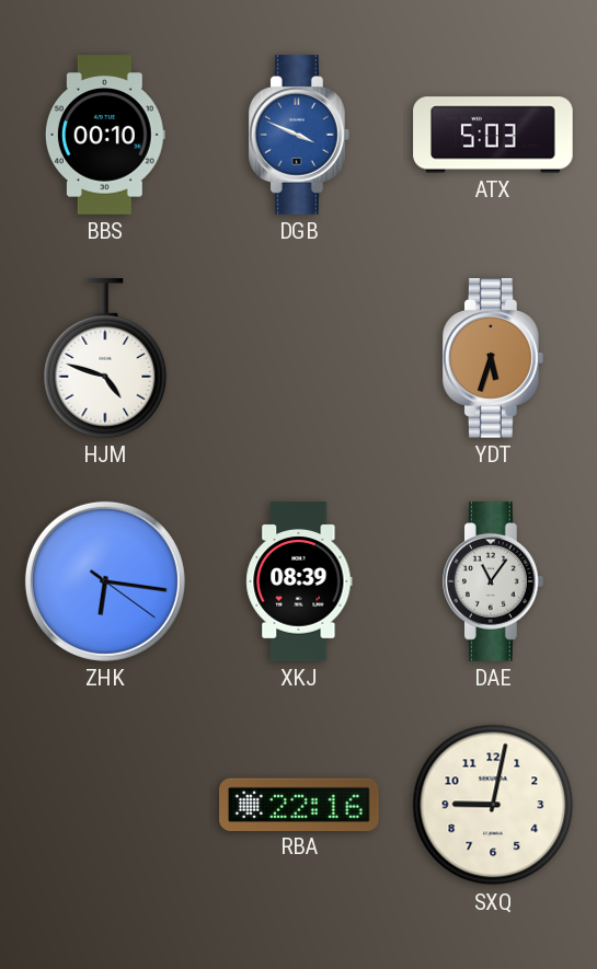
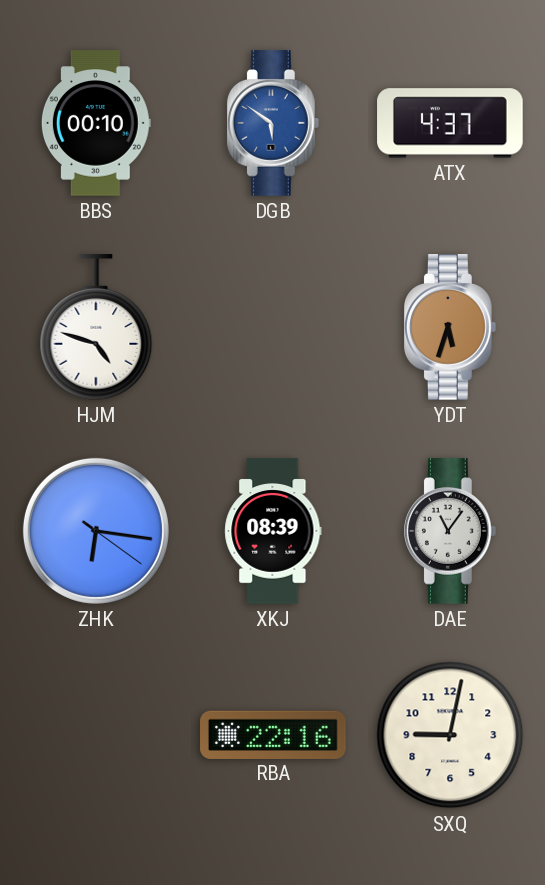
DGB: 3:49 -> 5:51
ATX: 5:03 -> 4:37
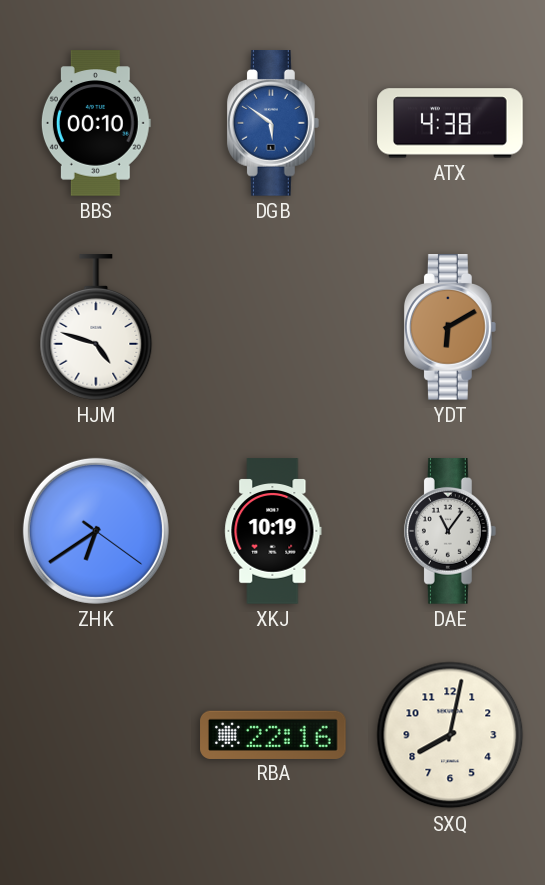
ATX: 4:37 -> 4:38
YDT: 5:33 -> 6:10
ZHK: 6:16 -> 6:39
XKJ: 08:39 -> 10:19
SXQ: 9:02 -> 8:02
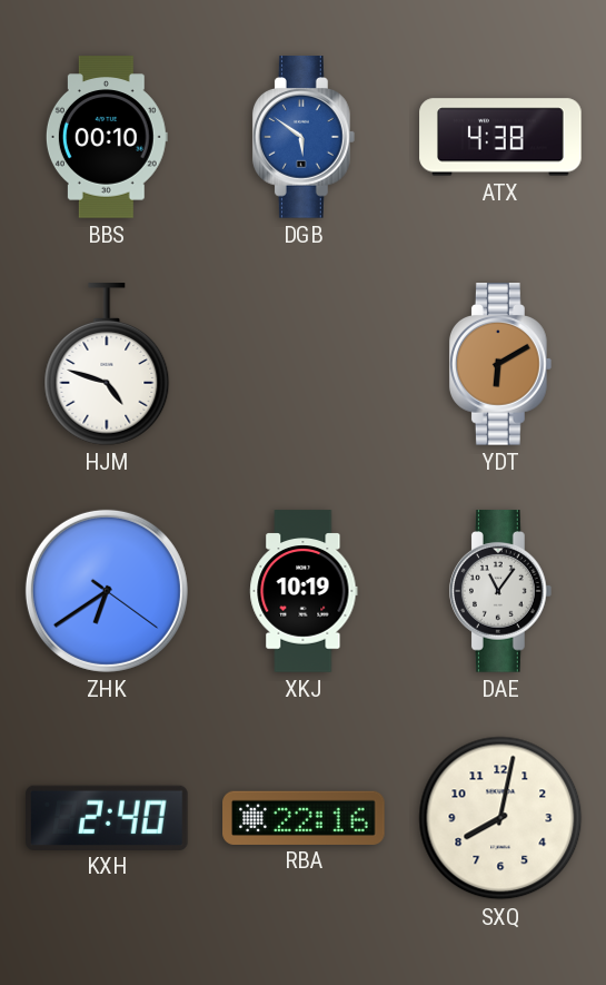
KXH: none -> 2:40
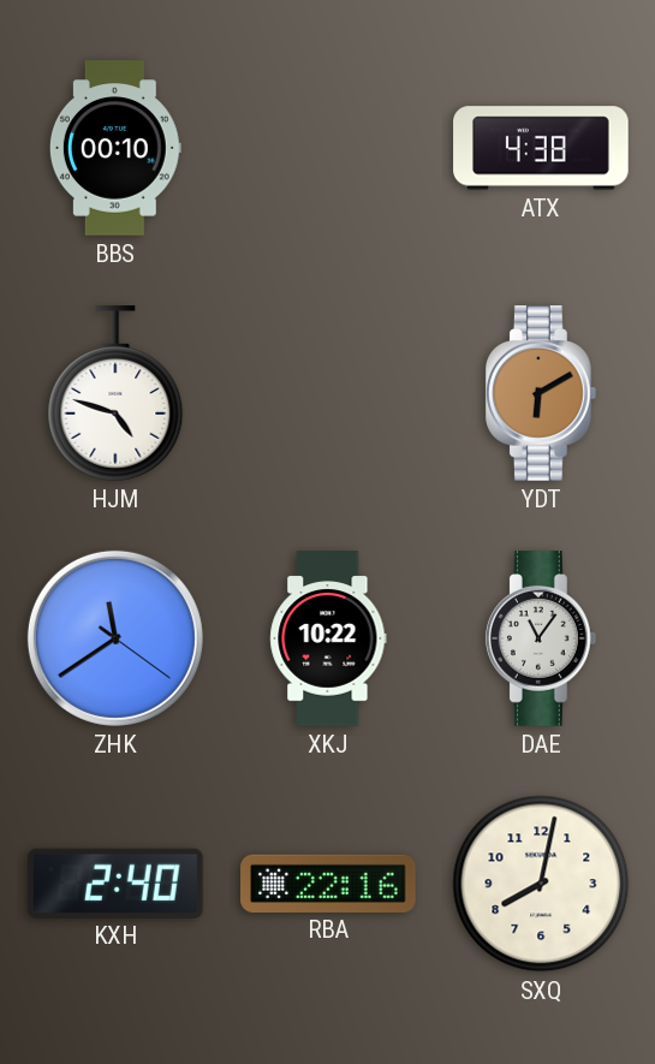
DGB: 5:51 -> none
ZHK: 6:39 -> 11:39
XKJ: 10:19 -> 10:22
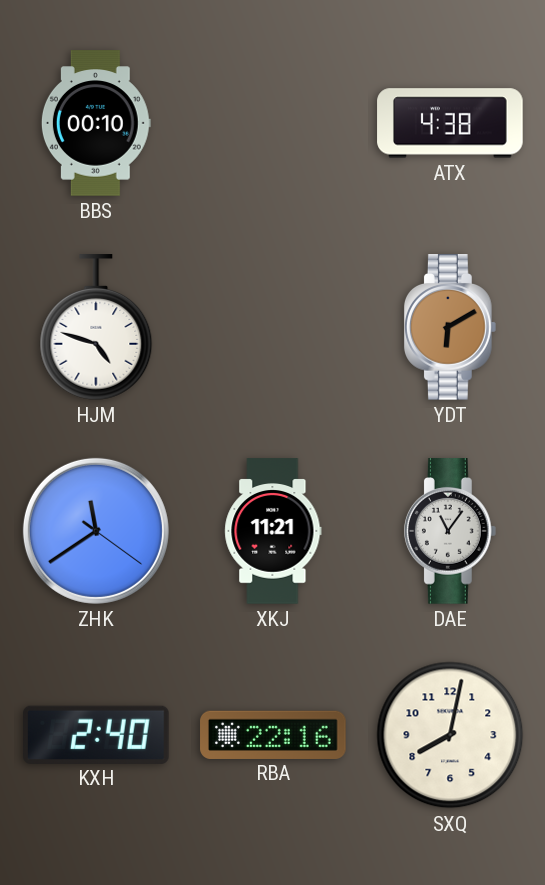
XKJ: 10:22 -> 11:21
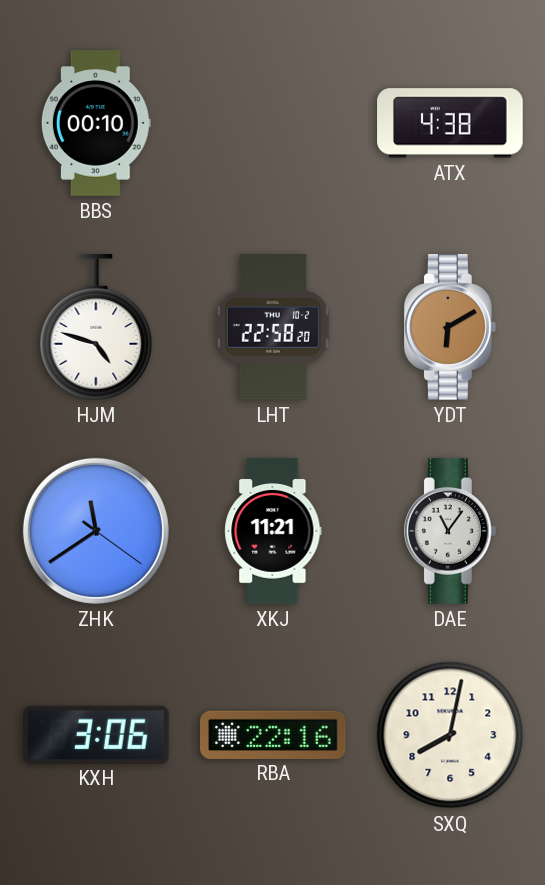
LHT: none -> 22:58
KXH: 2:40 -> 3:06
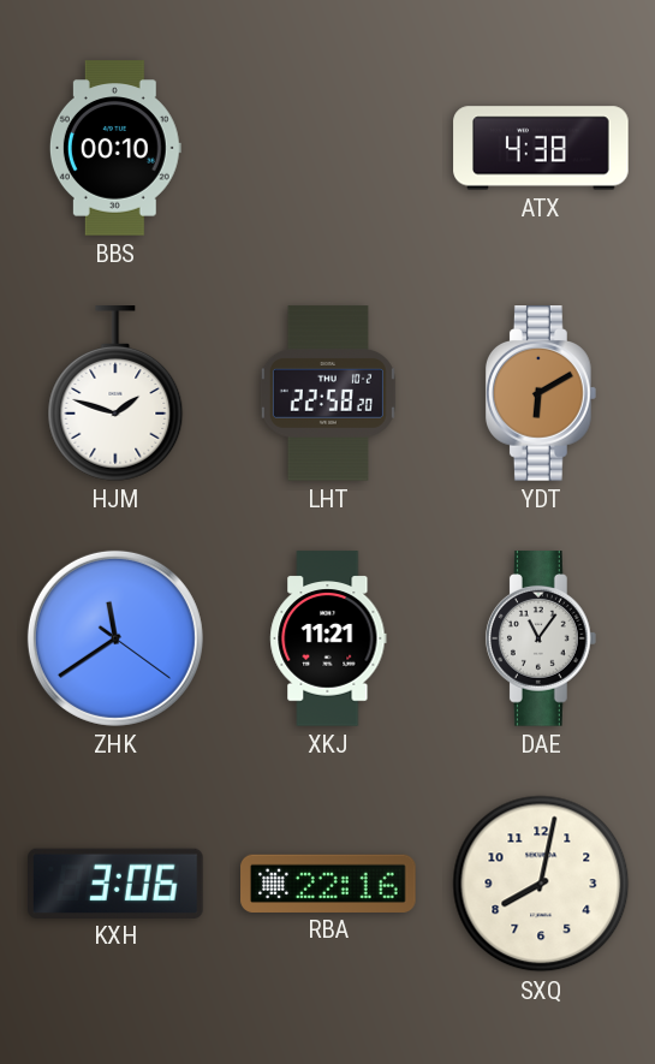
HJM: 4:48 -> 1:48
